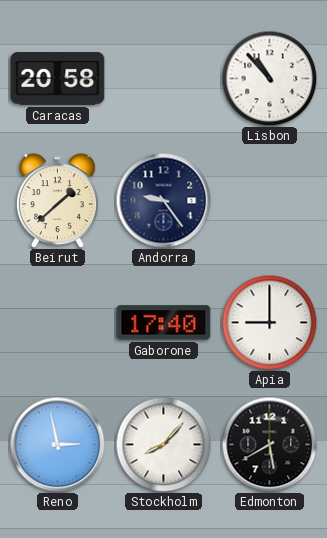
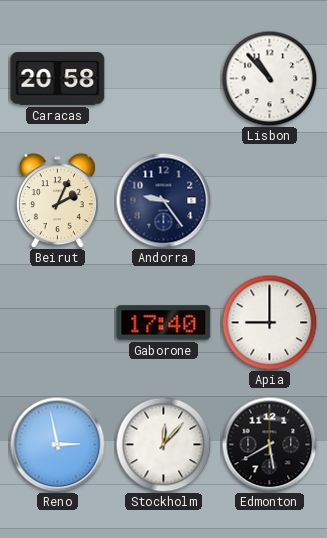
Beirut: 1:38 -> 2:04
Stockholm: 8:07 -> 12:07
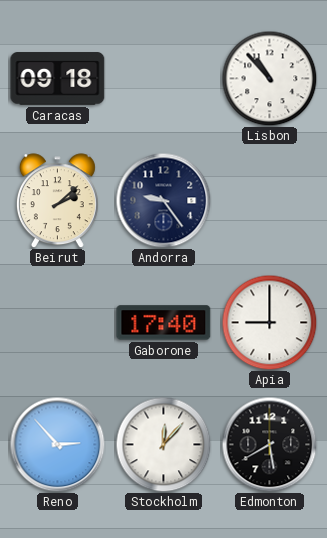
Caracas: 20:58 -> 09:18
Beirut: 2:04 -> 2:08
Reno: 2:58 -> 2:53
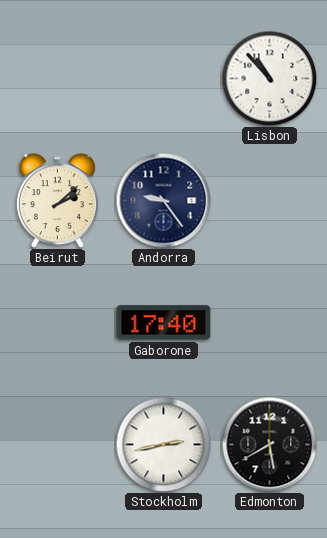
Caracas: 09:18 -> none
Apia: 9:00 -> none
Reno: 2:53 -> none
Stockholm: 12:07 -> 2:43
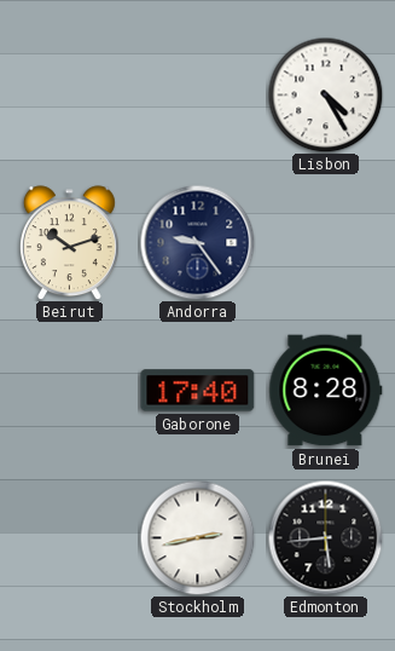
Lisbon: 10:53 -> 4:25
Beirut: 2:08 -> 10:12
Brunei: none -> 8:28
Edmonton: 5:40 -> 5:44
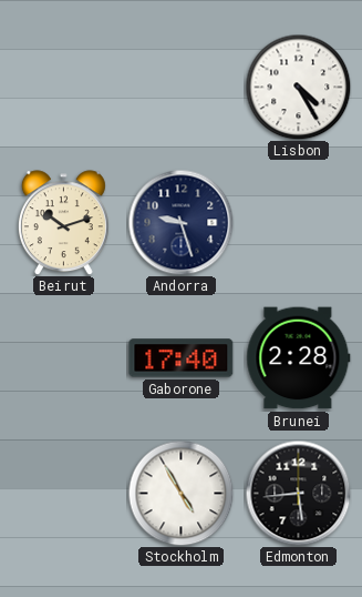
Andorra: 9:24 -> 9:27
Brunei: 8:28 -> 2:28
Stockholm: 2:43 -> 4:55
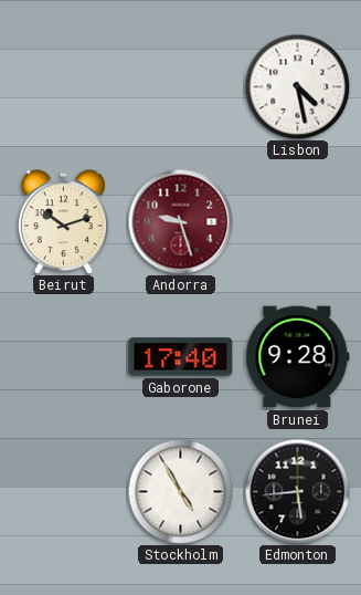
Lisbon: 4:25 -> 4:28
Andorra dial: navy -> burgundy
Brunei: 2:28 -> 9:28
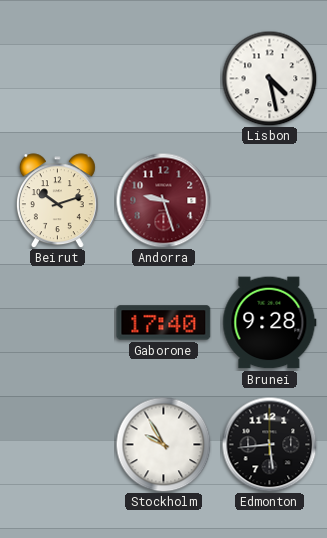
Stockholm: 4:55 -> 9:55
